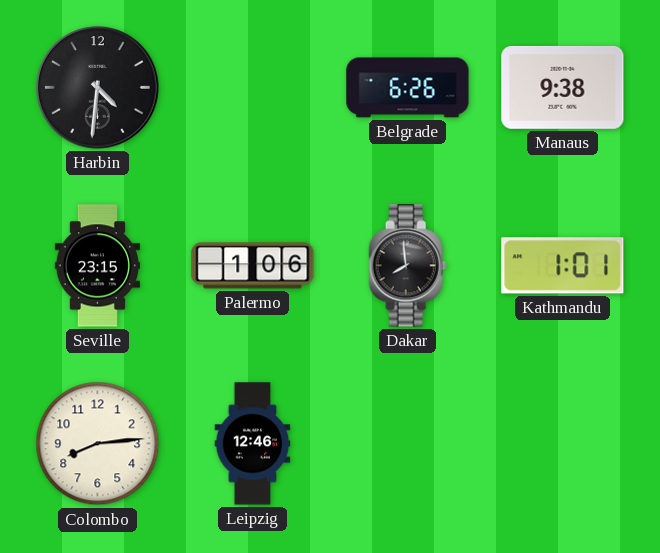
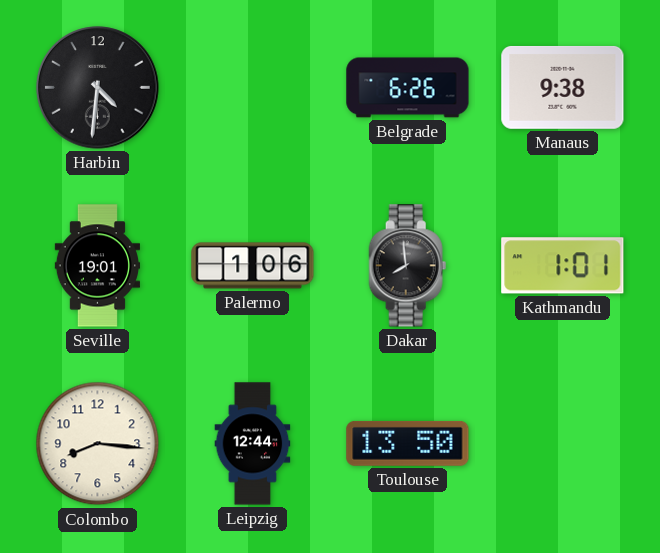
Seville: 23:15 -> 19:01
Colombo: 8:14 -> 8:16
Leipzig: 12:46 -> 12:44
Toulouse: none -> 13:50
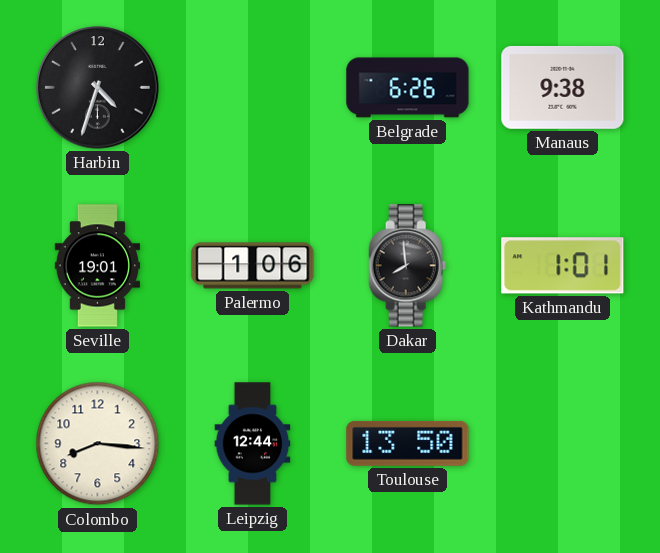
Harbin: 4:31 -> 4:33
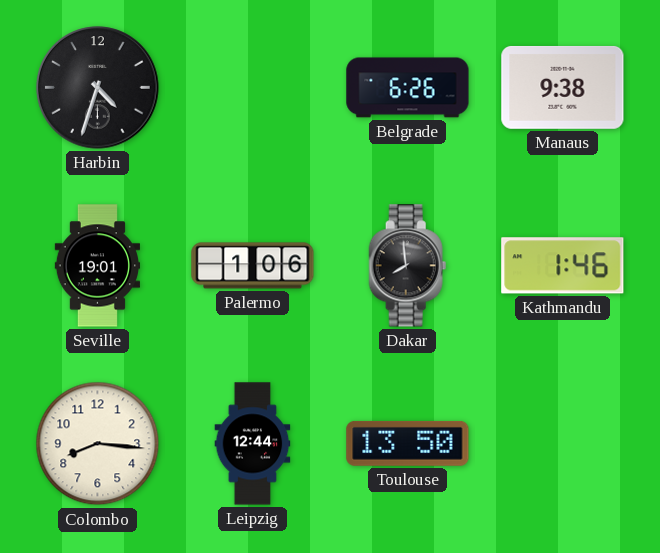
Kathmandu: 1:01 -> 1:46
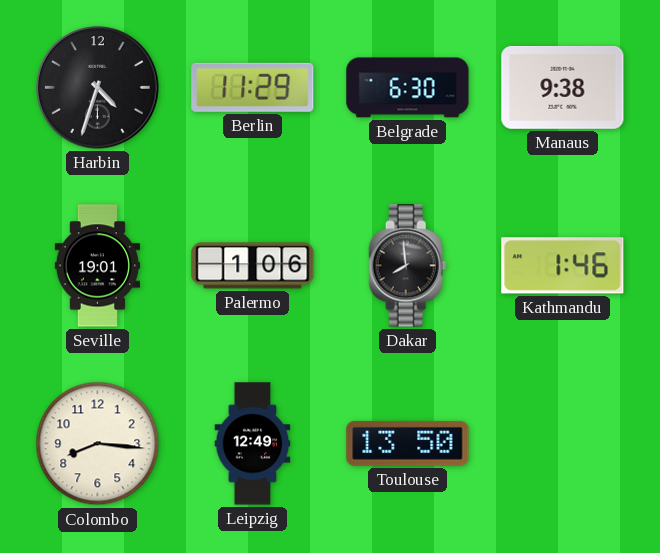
Berlin: none -> 11:29
Belgrade: 6:26 -> 6:30
Leipzig: 12:44 -> 12:49
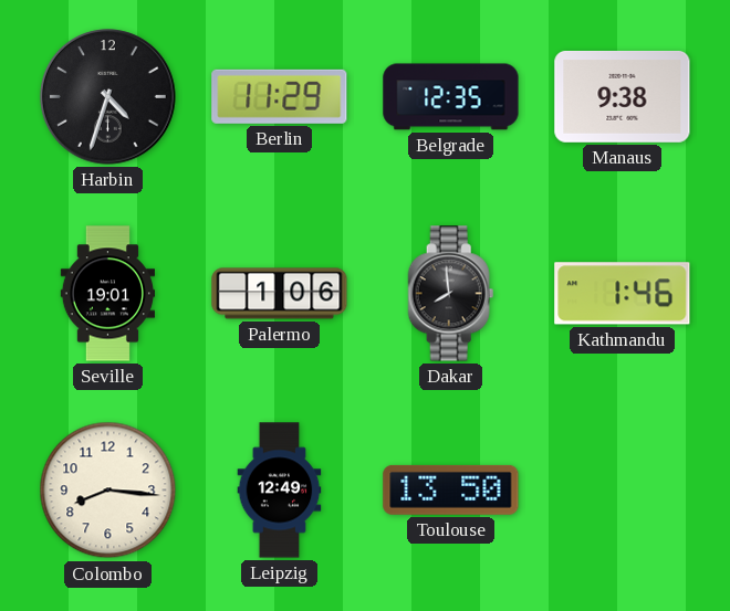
Belgrade: 6:30 -> 12:35
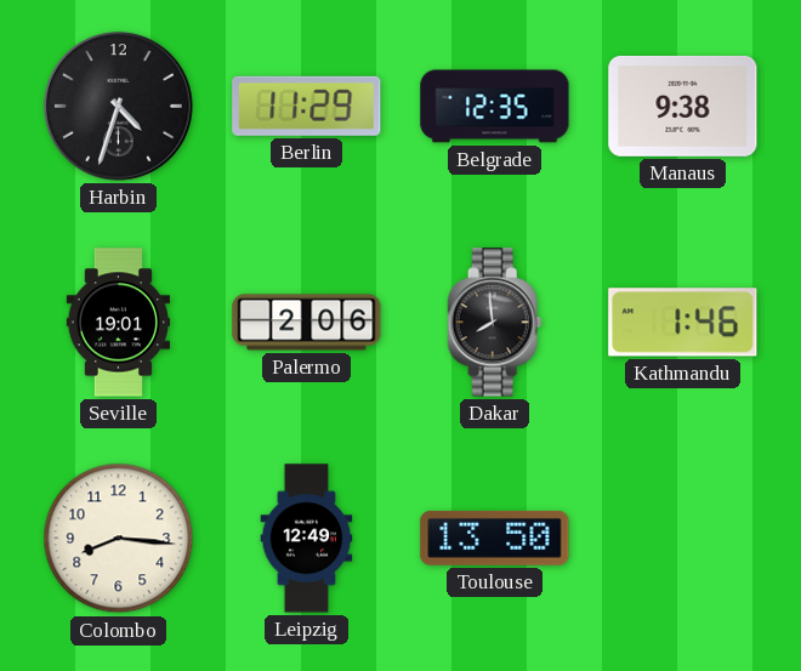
Palermo: 1:06 -> 2:06
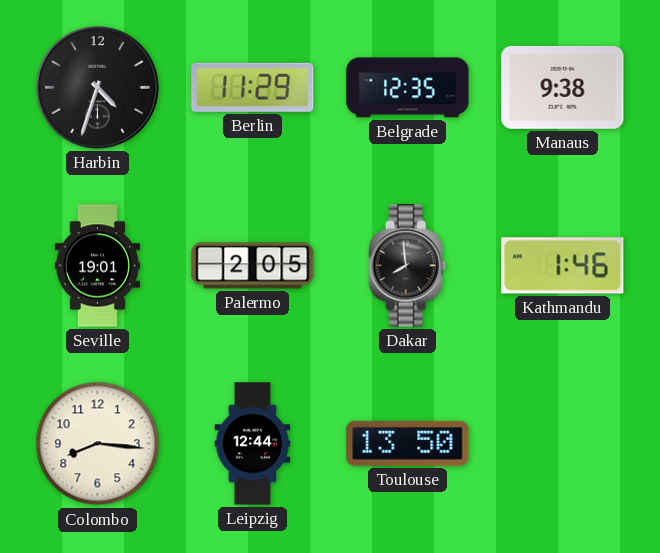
Palermo: 2:06 -> 2:05
Leipzig: 12:49 -> 12:44
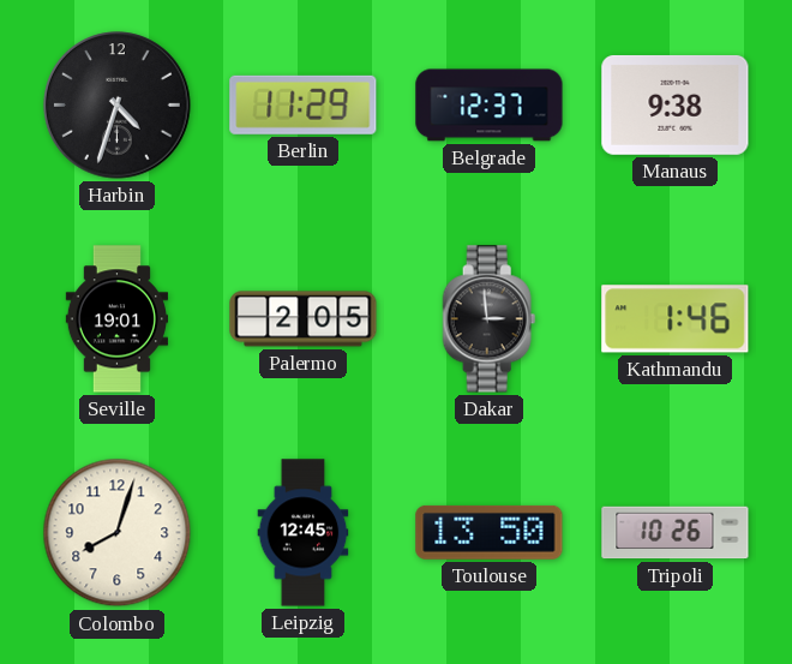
Belgrade: 12:35 -> 12:37
Dakar: 7:59 -> 2:59
Colombo: 8:16 -> 8:03
Leipzig: 12:44 -> 12:45
Tripoli: none -> 10:26
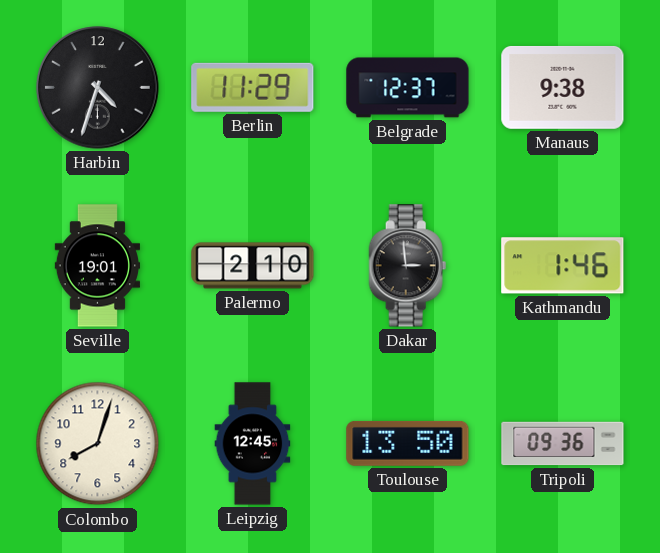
Palermo: 2:05 -> 2:10
Tripoli: 10:26 -> 09:36
